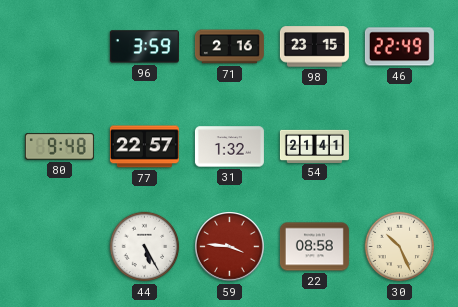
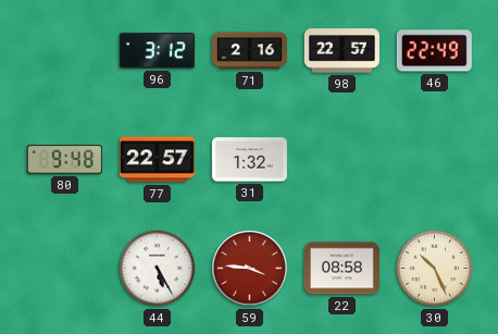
96: 3:59 -> 3:12
98: 23:15 -> 22:57
54: 21:41 -> none
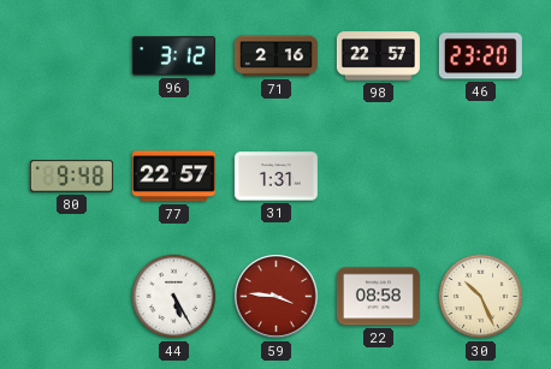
46: 22:49 -> 23:20
31: 1:32 -> 1:31
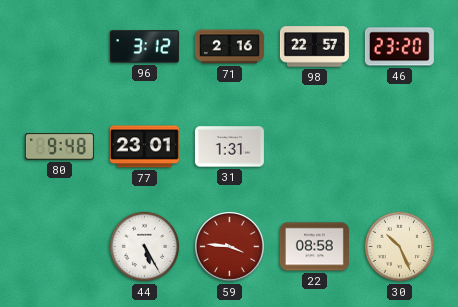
77: 22:57 -> 23:01
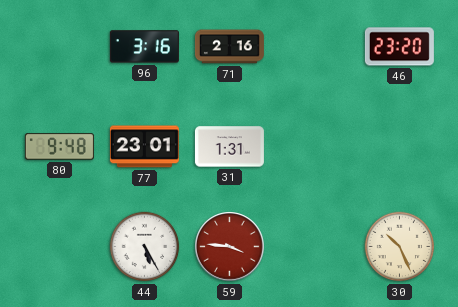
96: 3:12 -> 3:16
98: 22:57 -> none
22: 08:58 -> none
